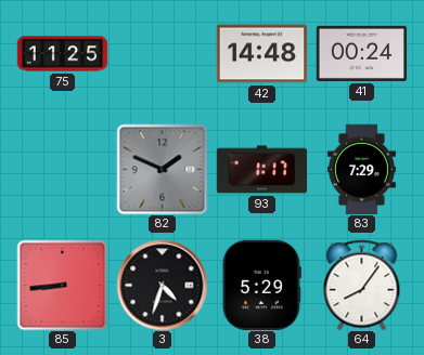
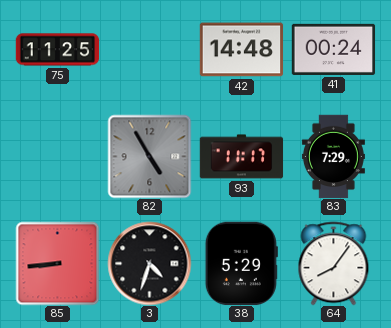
82: 1:49 -> 4:55
93: 1:17 -> 11:17
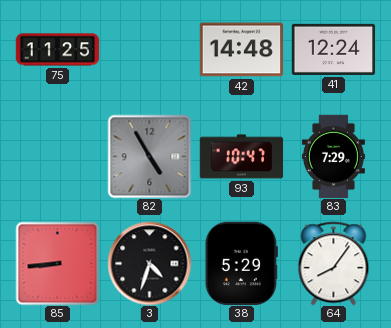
41: 00:24 -> 12:24
93: 11:17 -> 10:47
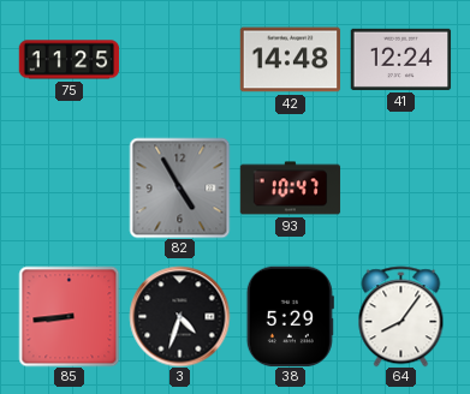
83: 7:29 -> none
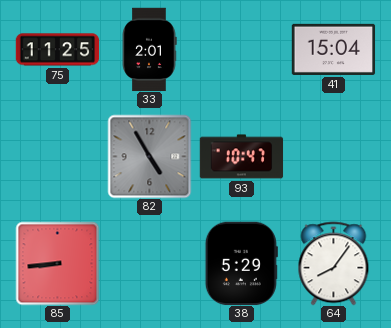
33: none -> 2:01
42: 14:48 -> none
41: 12:24 -> 15:04
3: 4:33 -> none
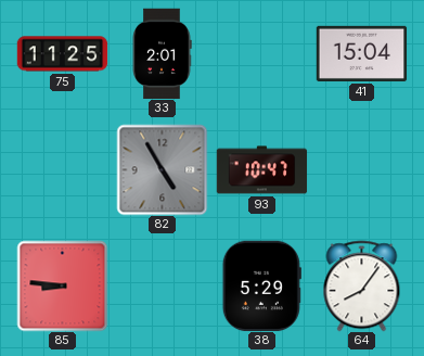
85: 8:44 -> 8:46
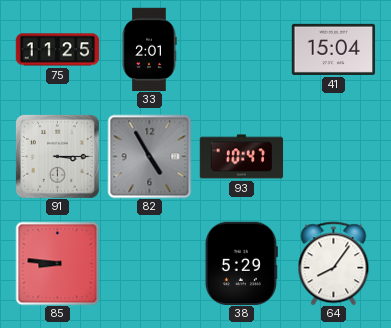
91: none -> 3:15
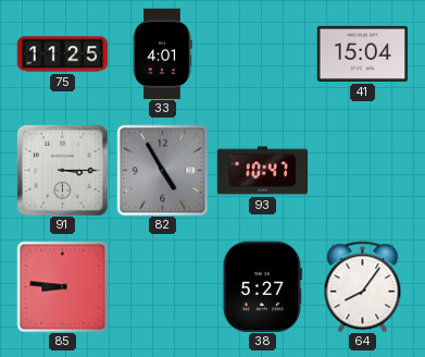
33: 2:01 -> 4:01
38: 5:29 -> 5:27
